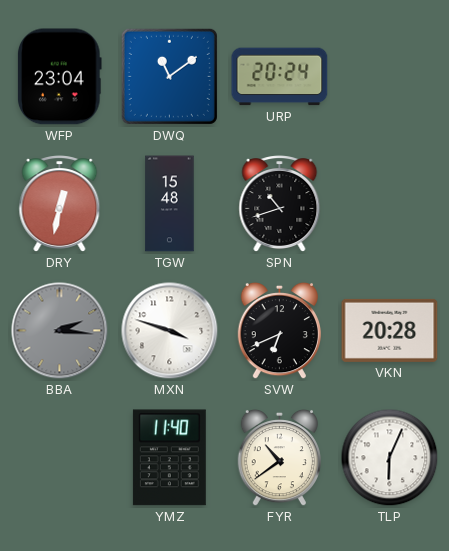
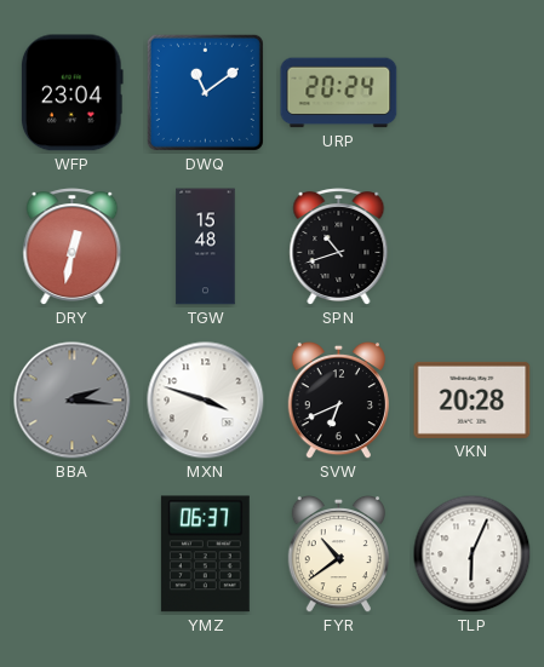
YMZ: 11:40 -> 06:37
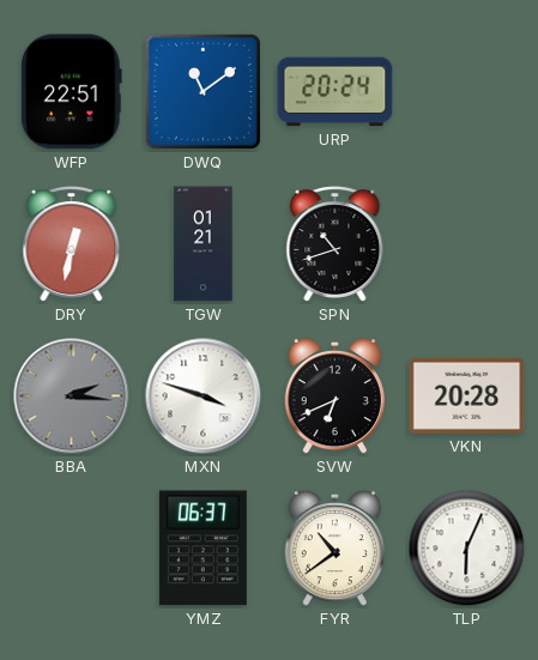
WFP: 23:04 -> 22:51
TGW: 15:48 -> 01:21
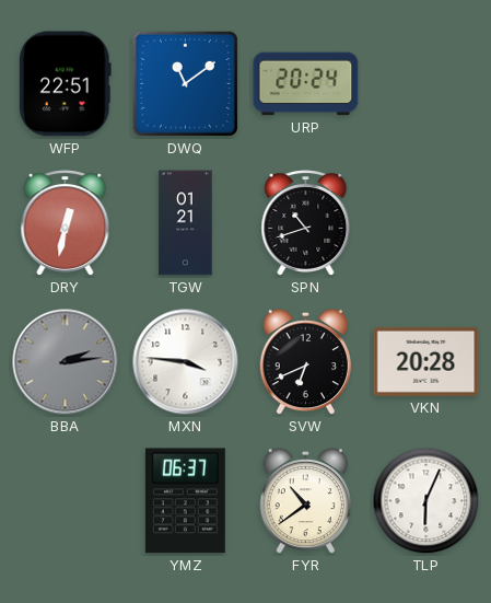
BBA: 2:16 -> 2:14
MXN: 3:48 -> 3:46
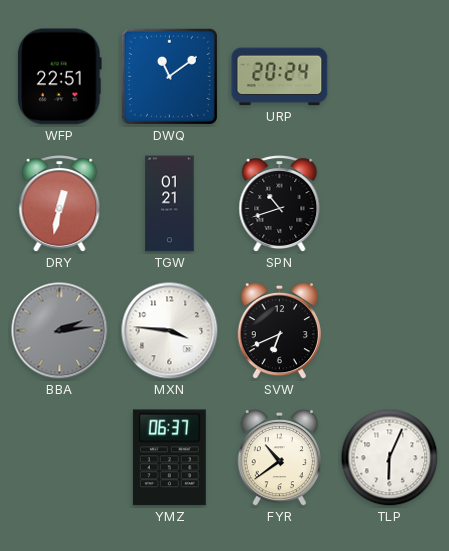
VKN: 20:28 -> none
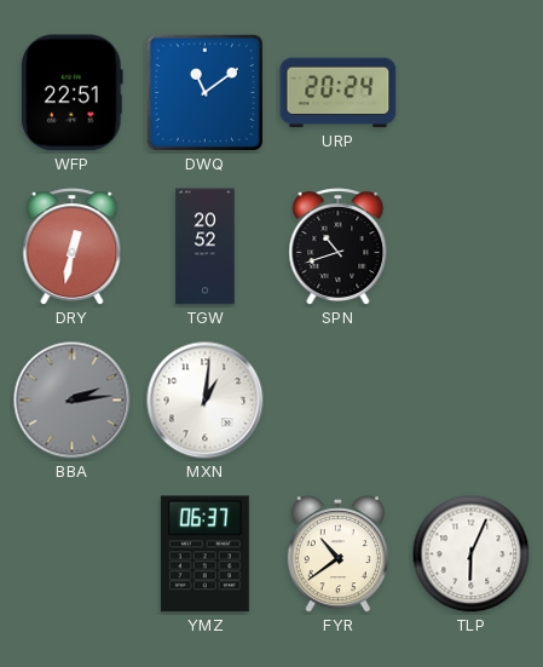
TGW: 01:21 -> 20:52
MXN: 3:46 -> 1:01
SVW: 6:41 -> none
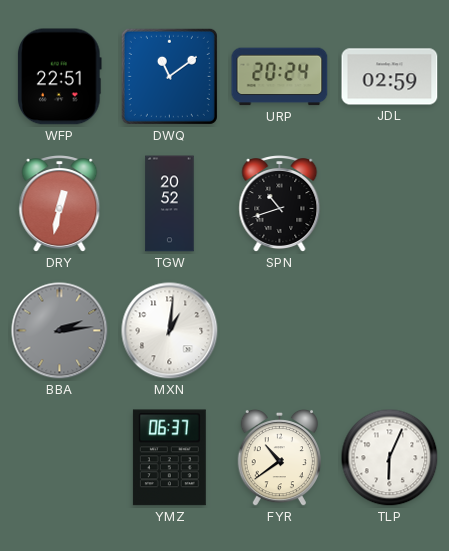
JDL: none -> 02:59
